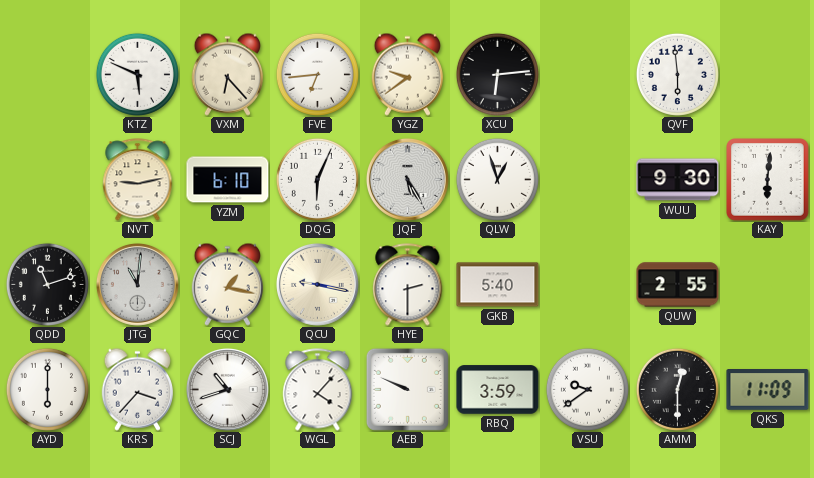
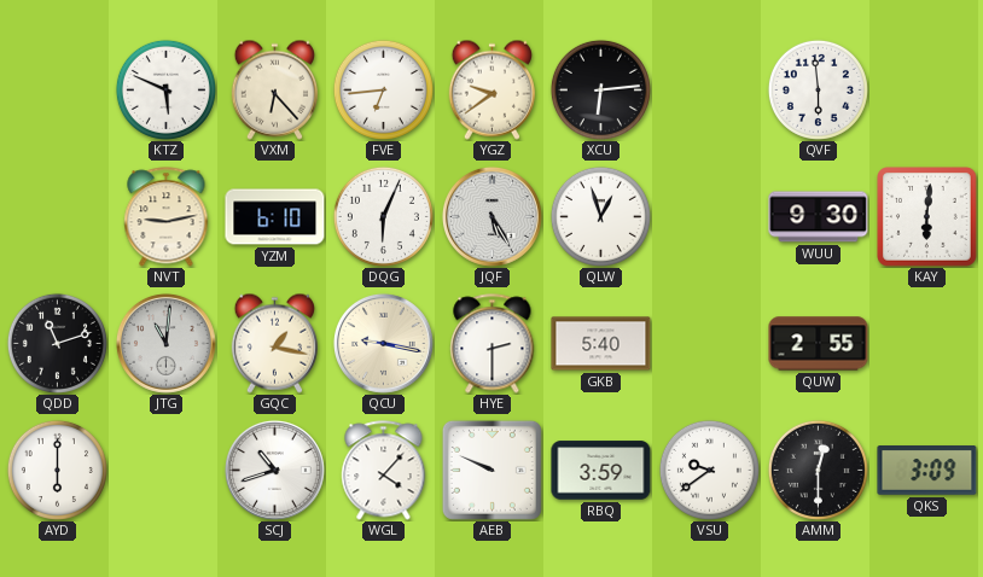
KRS: 3:37 -> none
QKS: 11:09 -> 3:09
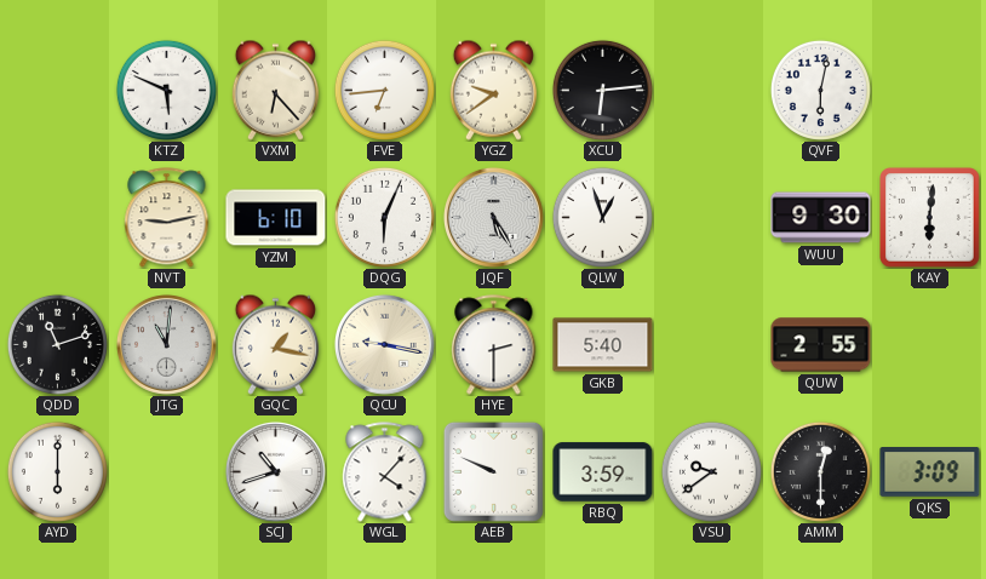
QVF: 5:59 -> 6:02
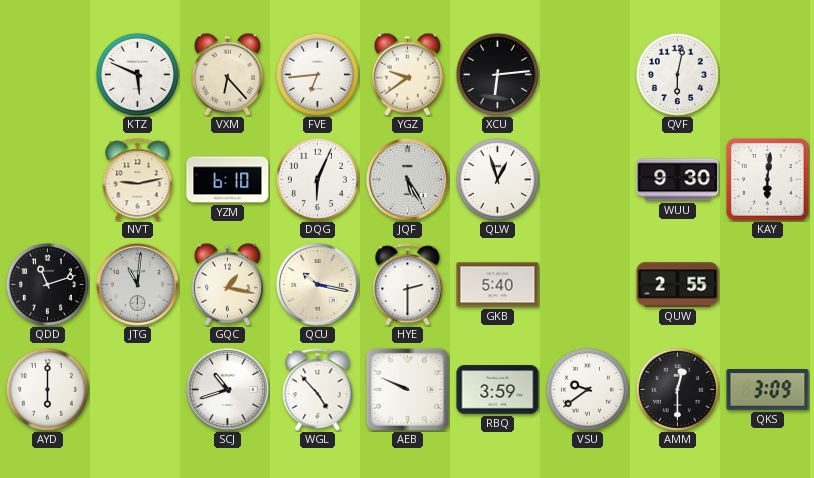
QCU: 9:17 -> 10:17
WGL: 4:07 -> 4:53
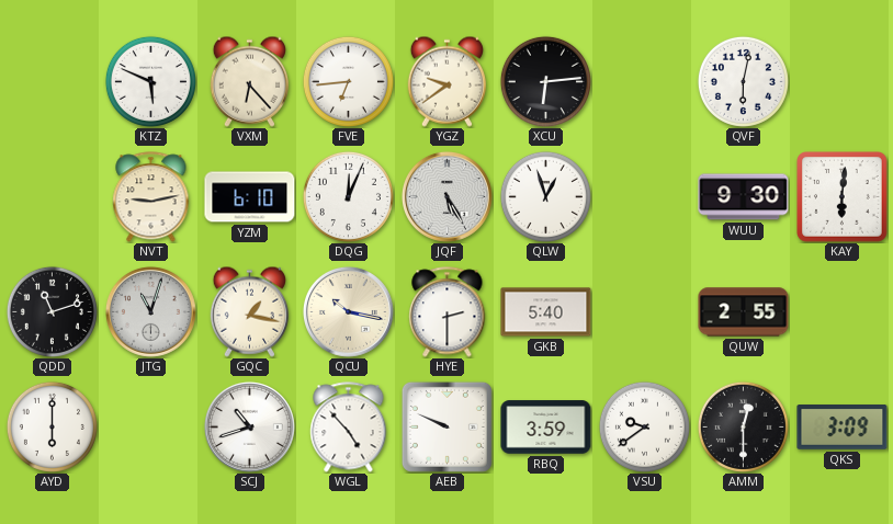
DQG: 6:04 -> 12:04
JTG: 11:01 -> 11:03
